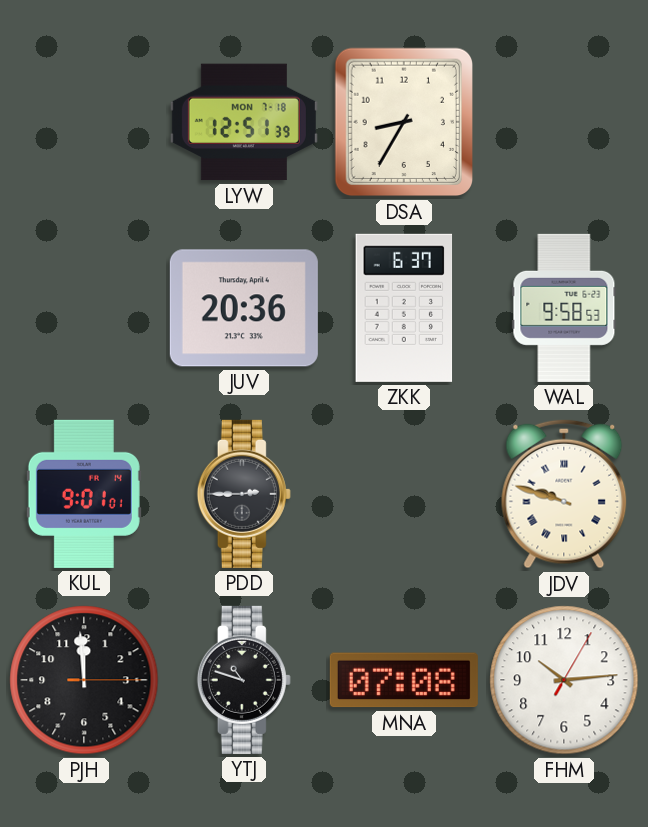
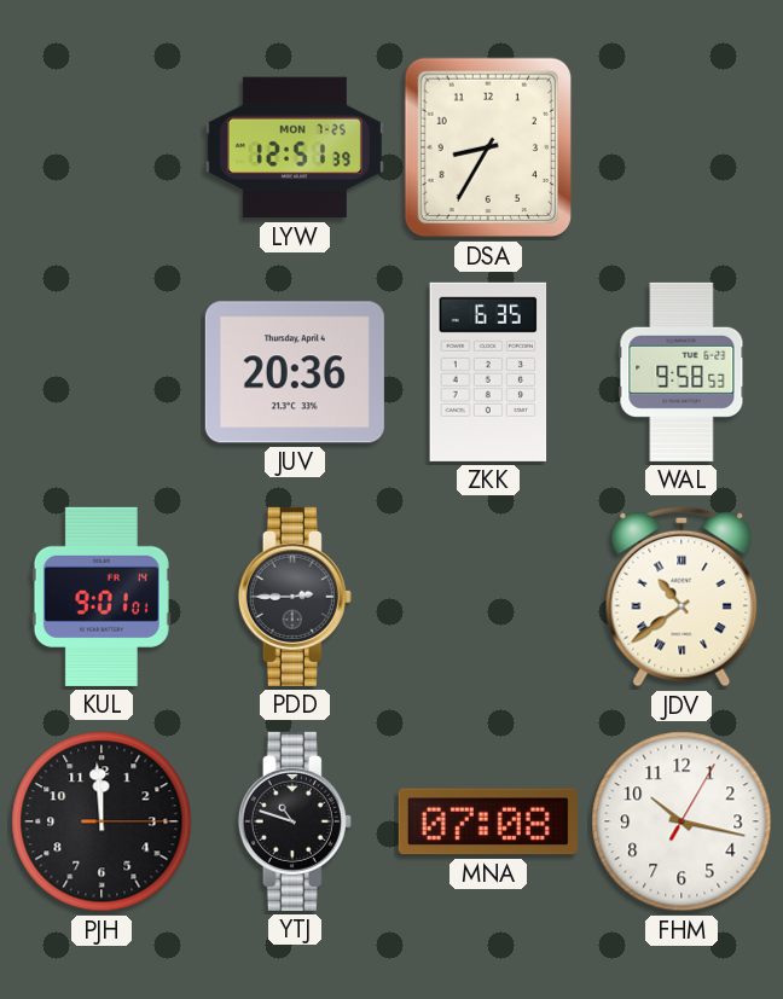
LYW date: MON 7-18 -> MON 7-25
ZKK: 6:37 -> 6:35
JDV: 9:48 -> 10:39
FHM: 10:14 -> 10:17
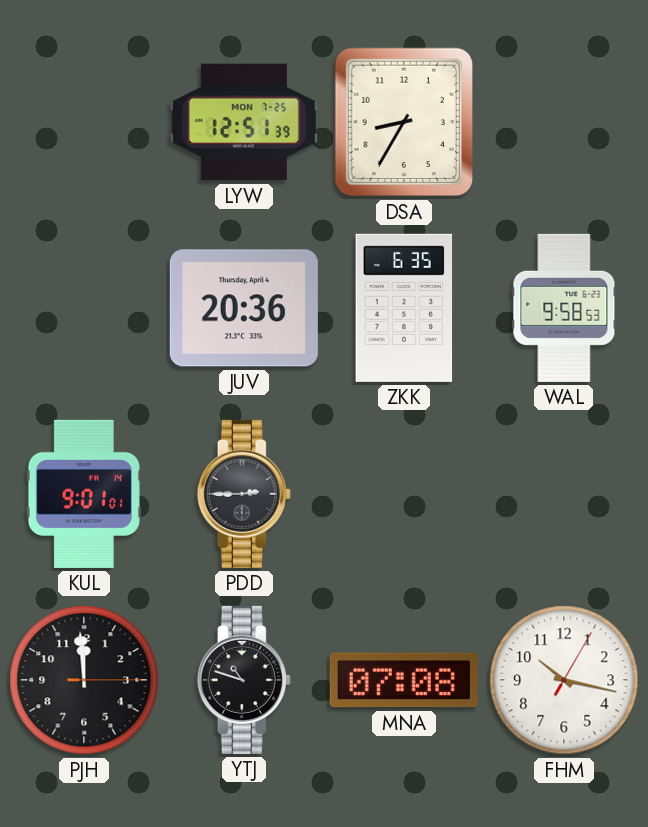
JDV: 10:39 -> none
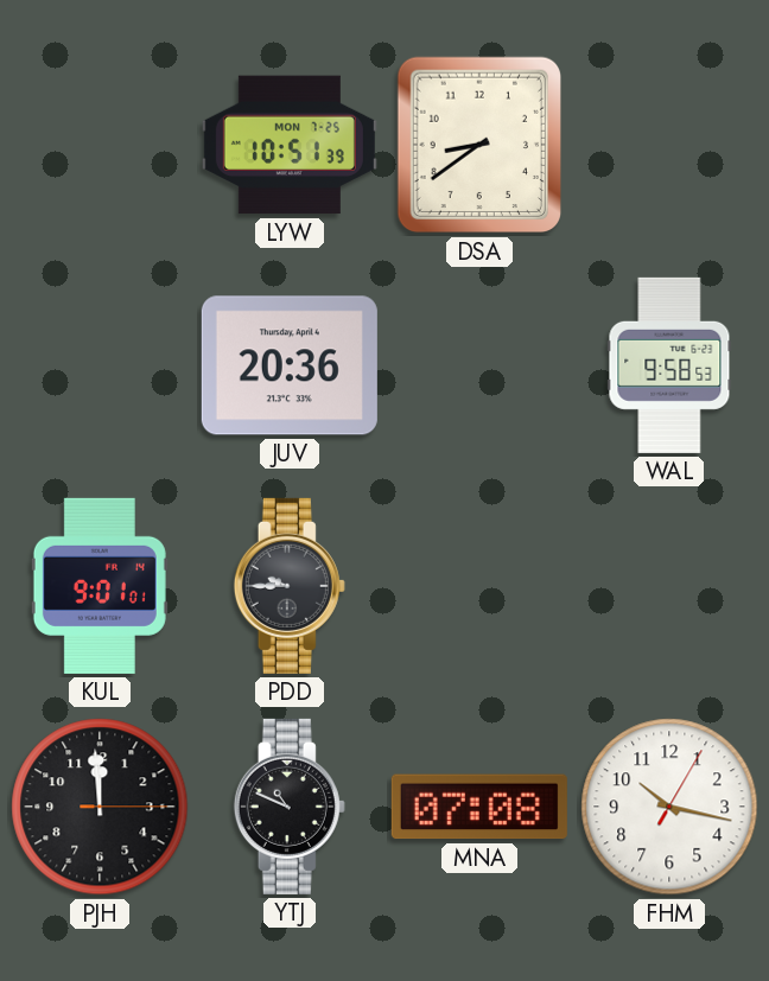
LYW: 12:51 -> 10:51
DSA: 8:35 -> 8:39
ZKK: 6:35 -> none
PDD: 2:45 -> 9:45
YTJ: 10:48 -> 10:49
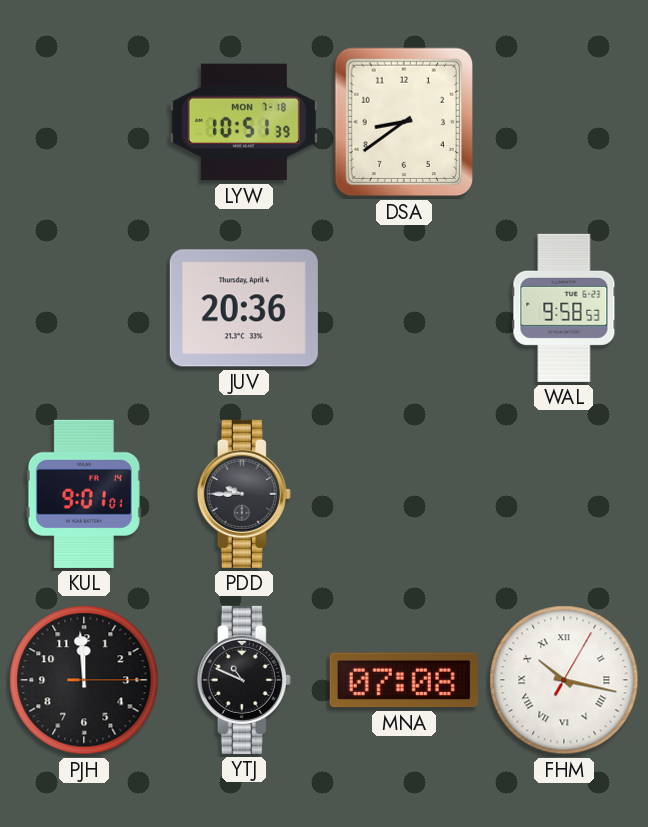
LYW date: MON 7-25 -> MON 7-18
FHM numerals: Arabic -> Roman
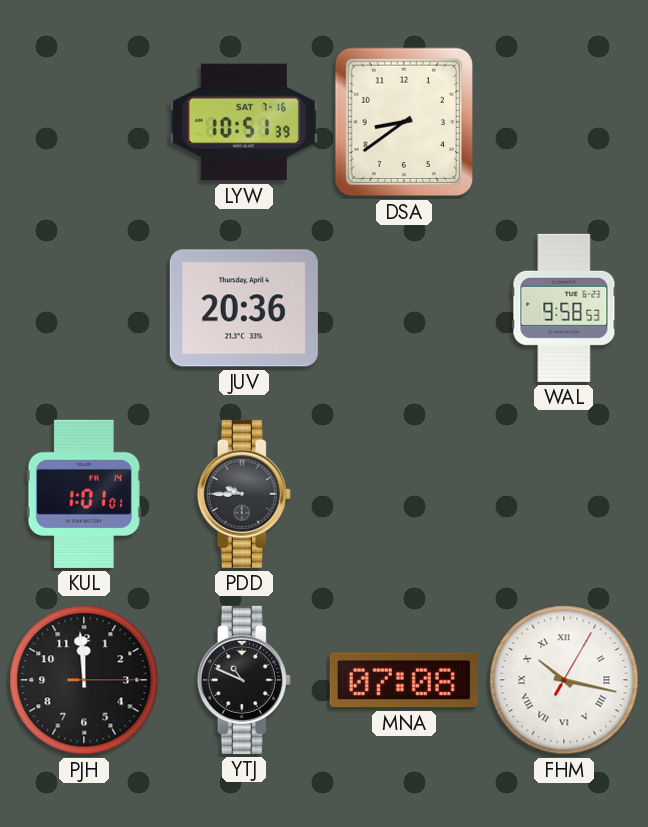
LYW date: MON 7-18 -> SAT 7-16
KUL: 9:01 -> 1:01
